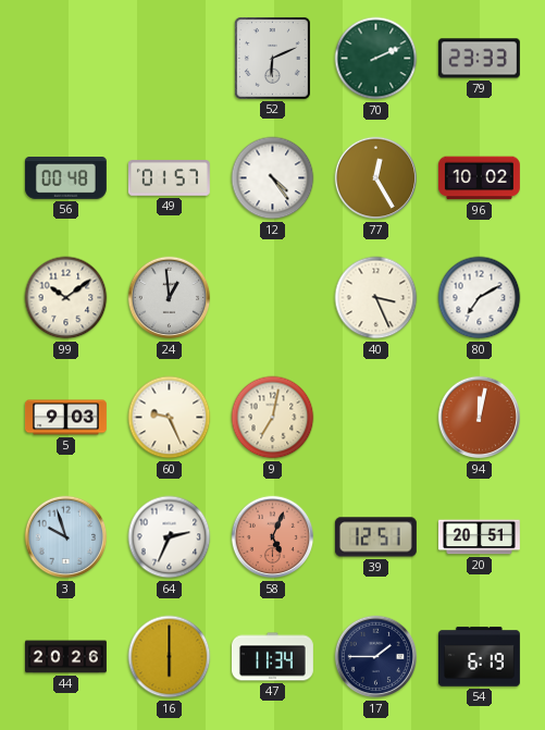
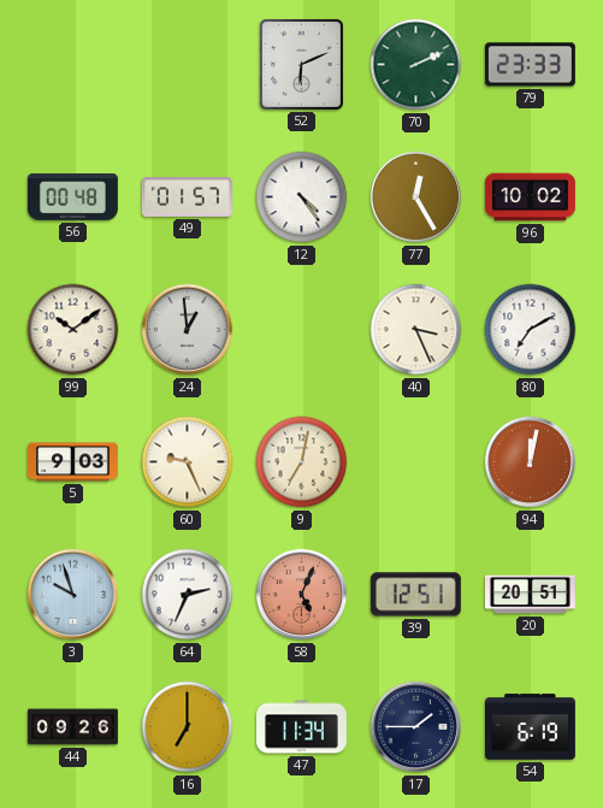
44: 20:26 -> 09:26
16: 6:00 -> 7:00
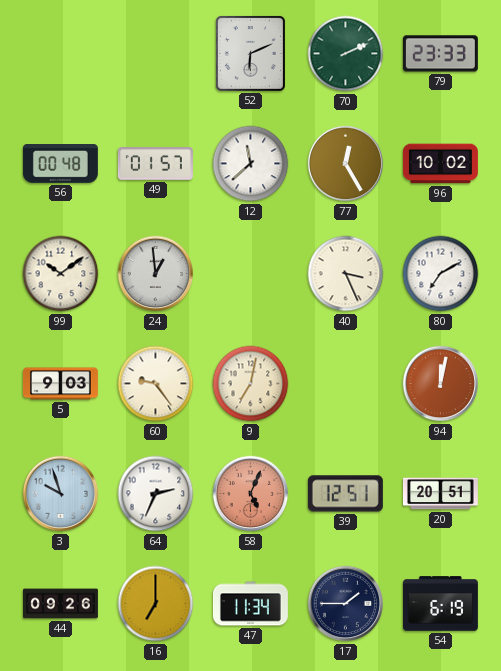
12: 4:24 -> 11:38
60: 9:26 -> 9:24
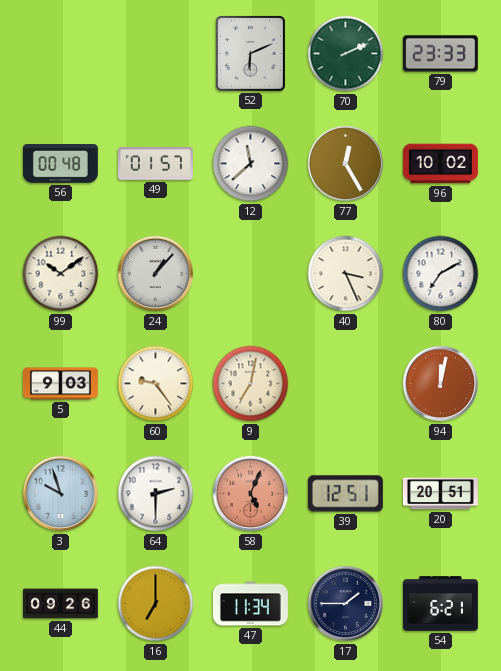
24: 12:59 -> 1:07
64: 2:34 -> 2:30
54: 6:19 -> 6:21
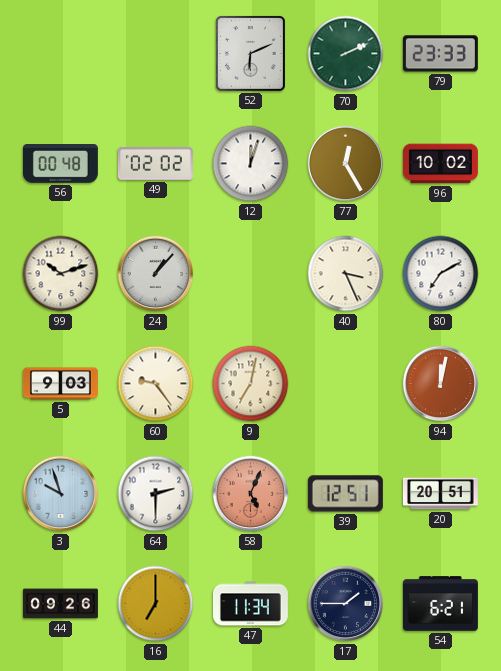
49: 01:57 -> 02:02
12: 11:38 -> 12:03
99: 10:09 -> 10:12
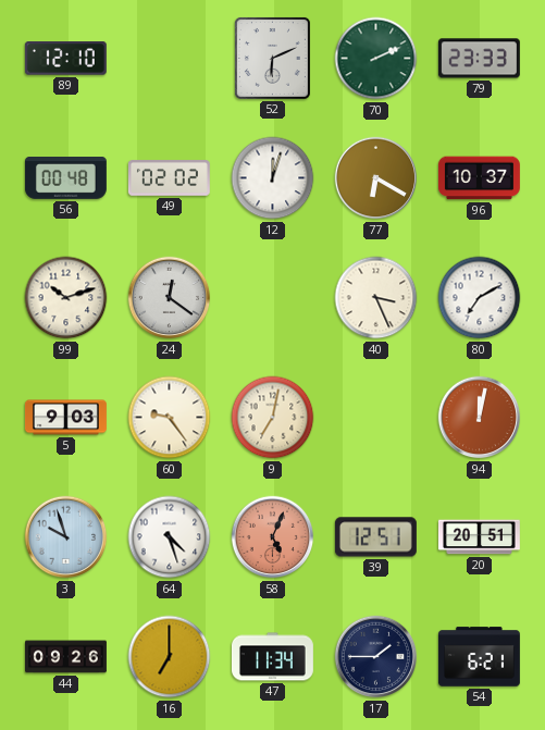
89: none -> 12:10
77: 12:25 -> 6:20
96: 10:02 -> 10:37
24: 1:07 -> 12:21
64: 2:30 -> 4:27
